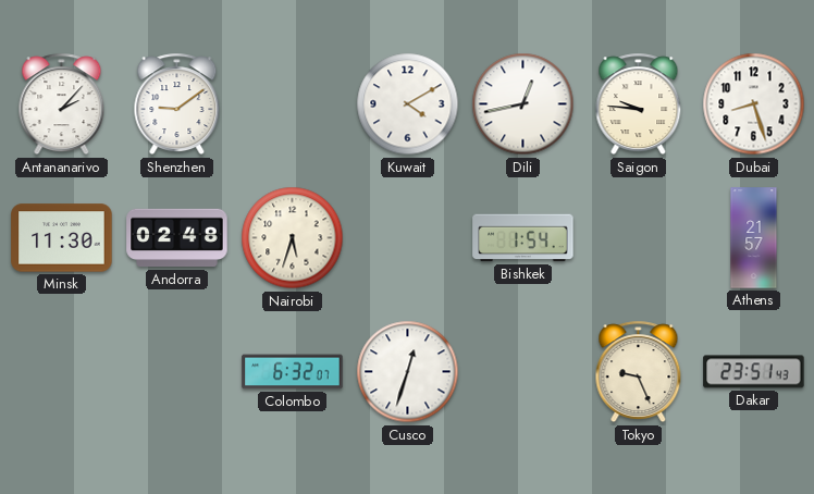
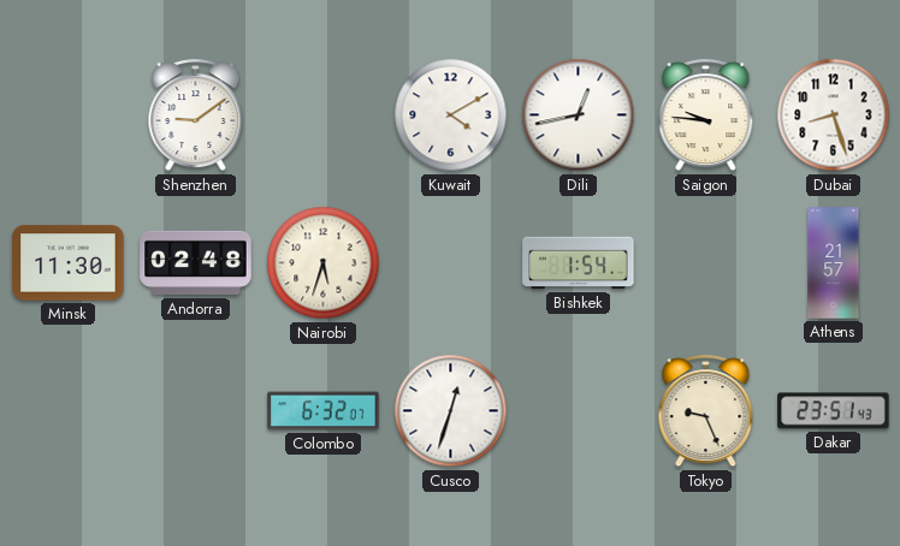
Antananarivo: 2:07 -> none
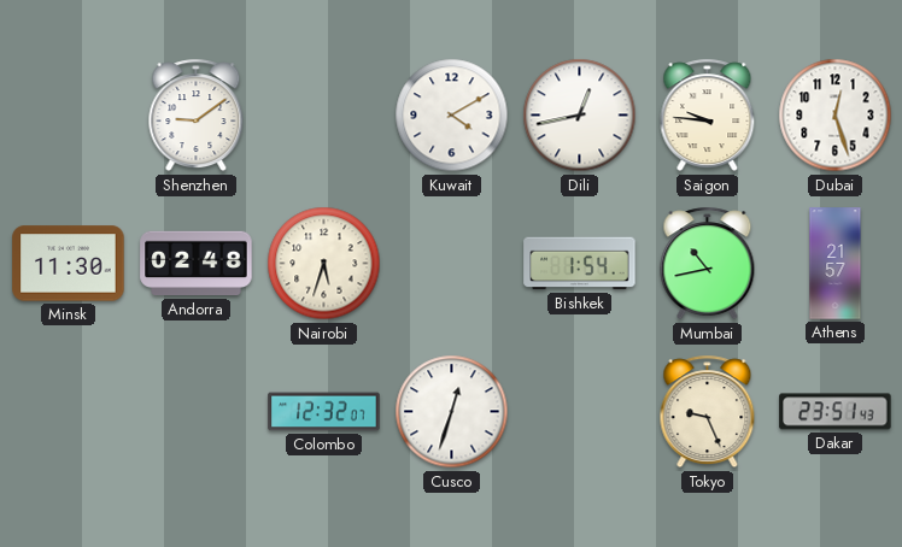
Dubai: 8:27 -> 12:27
Mumbai: none -> 10:43
Colombo: 6:32 -> 12:32
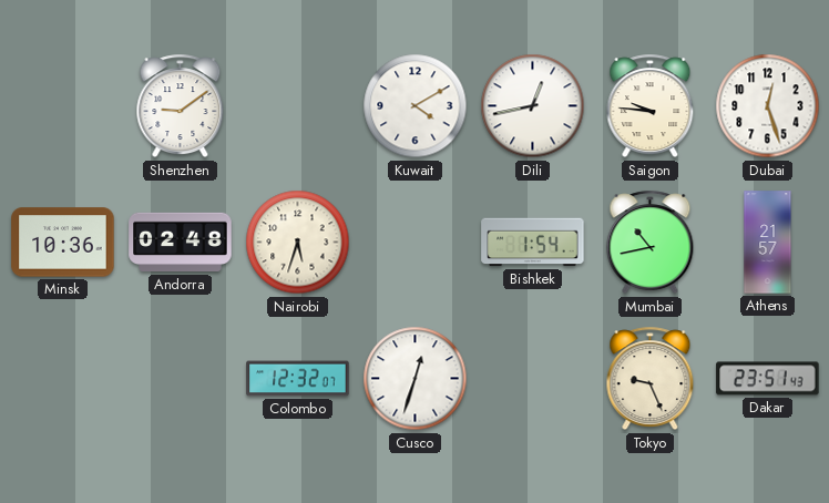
Minsk: 11:30 -> 10:36
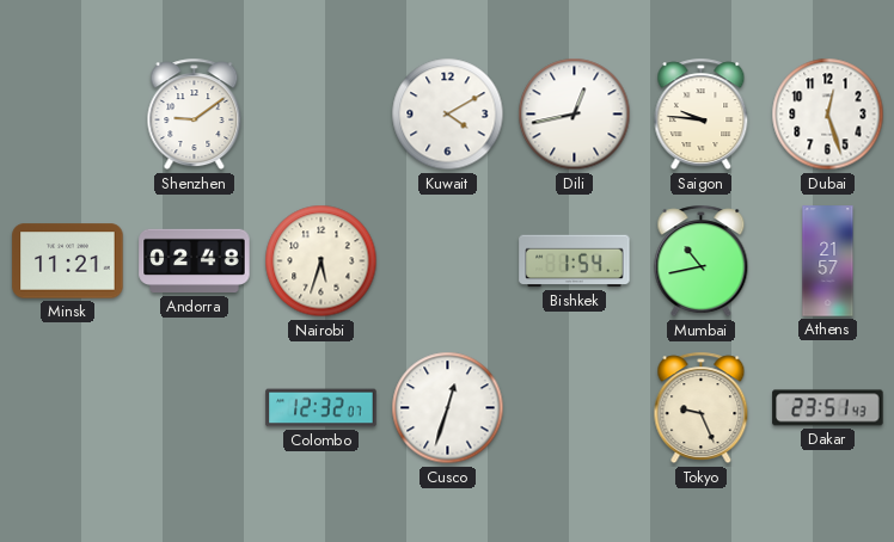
Minsk: 10:36 -> 11:21
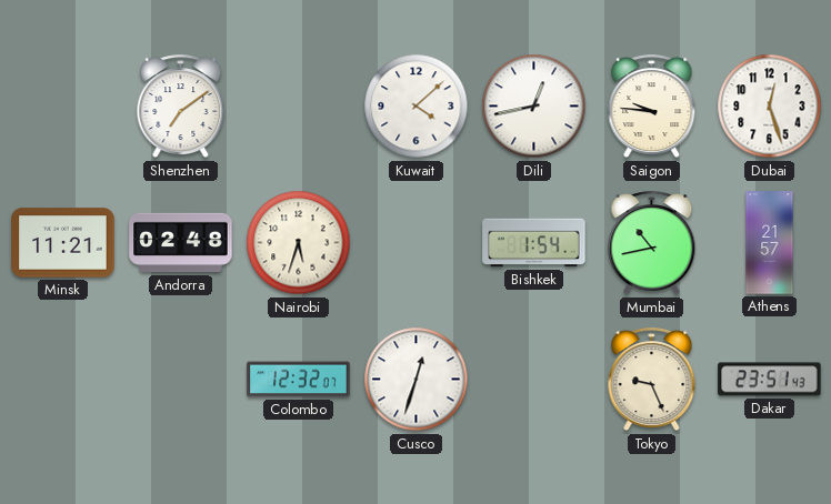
Shenzhen: 9:09 -> 7:09
Kuwait: 4:10 -> 4:08
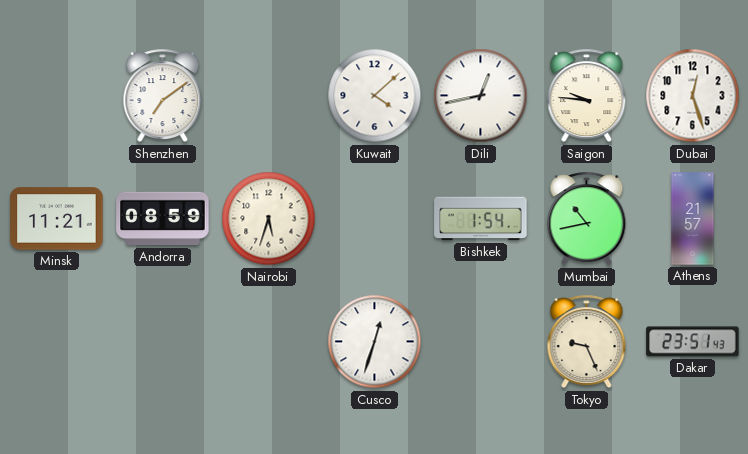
Andorra: 02:48 -> 08:59
Colombo: 12:32 -> none
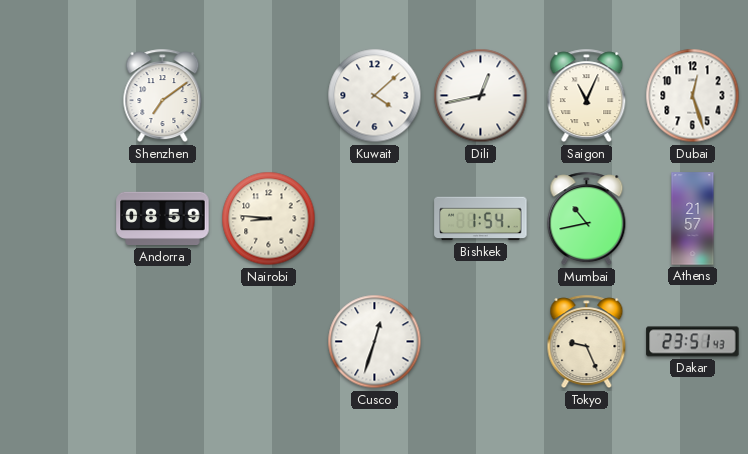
Saigon: 9:46 -> 11:04
Minsk: 11:21 -> none
Nairobi: 5:33 -> 8:46
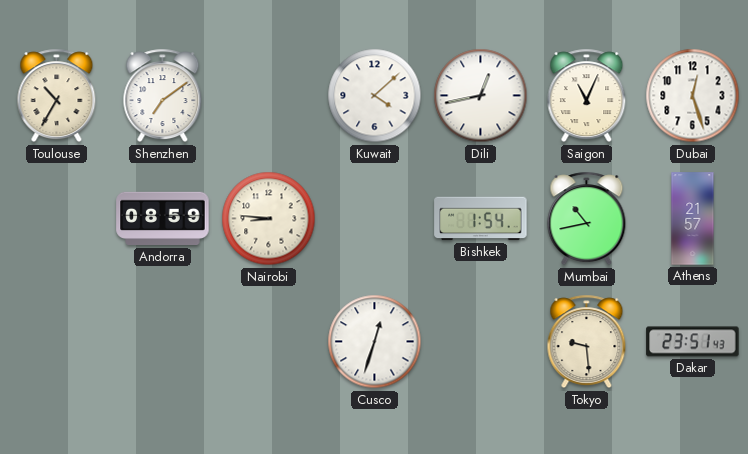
Toulouse: none -> 10:35
Tokyo: 9:26 -> 9:29
